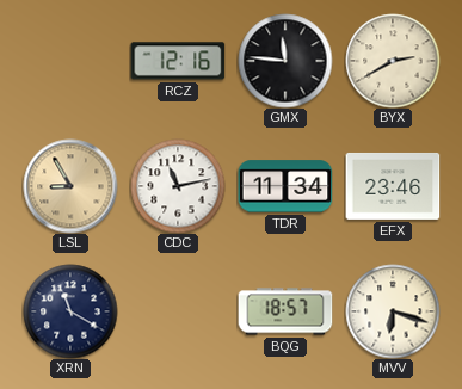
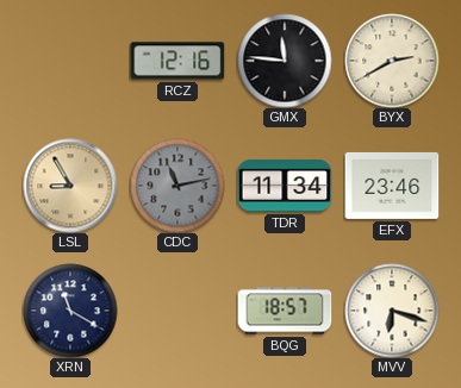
CDC dial: white -> grey
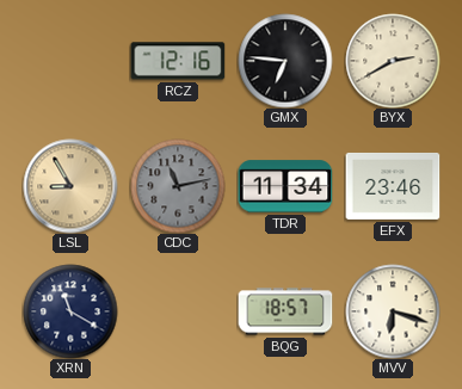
GMX: 11:46 -> 6:46
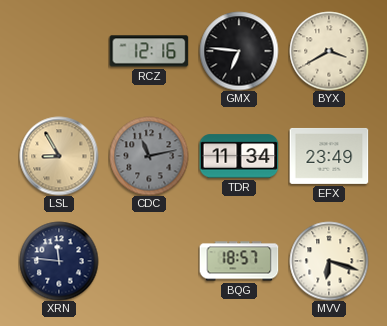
BYX: 2:40 -> 3:40
EFX: 23:46 -> 23:49
XRN: 11:20 -> 11:46
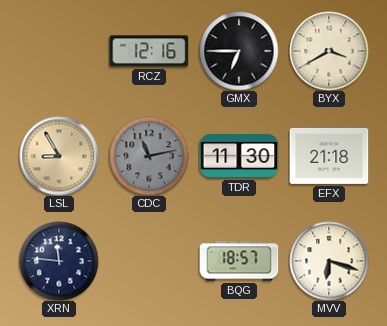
GMX: 6:46 -> 6:45
TDR: 11:34 -> 11:30
EFX: 23:49 -> 21:18
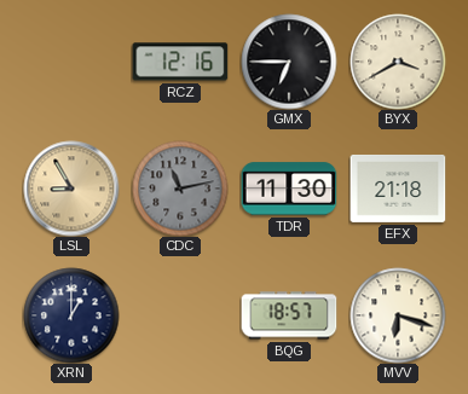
XRN: 11:46 -> 1:00
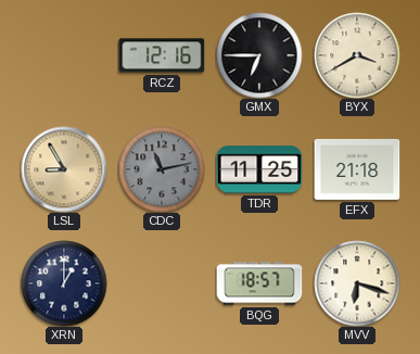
TDR: 11:30 -> 11:25
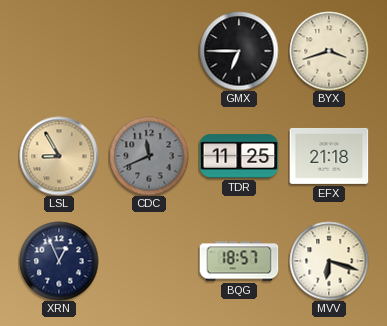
RCZ: 12:16 -> none
BYX: 3:40 -> 3:42
CDC: 11:13 -> 11:41
XRN: 1:00 -> 12:56
